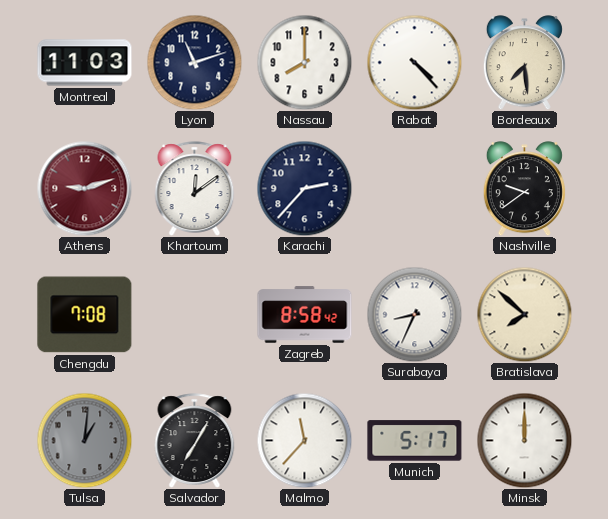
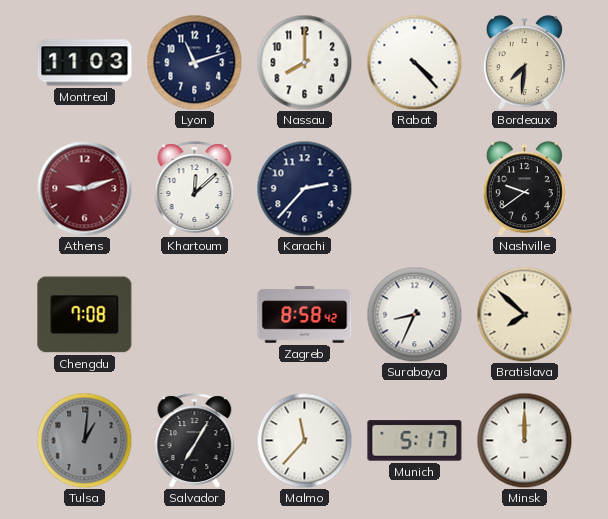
Bordeaux: 7:29 -> 7:31
Khartoum: 12:09 -> 12:08
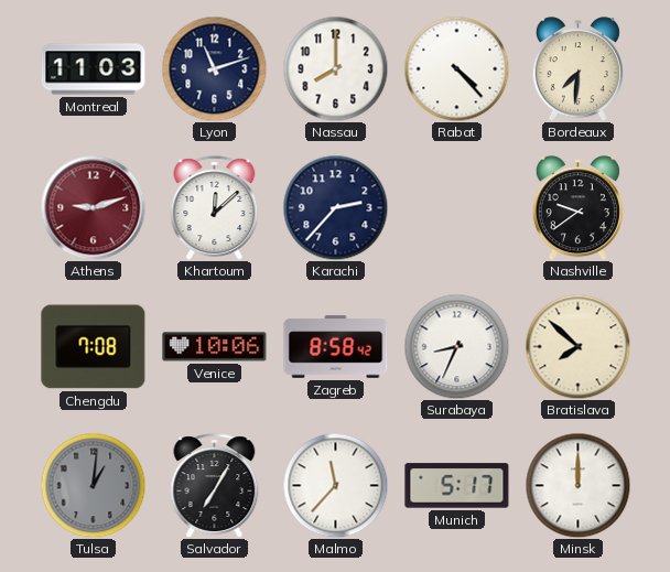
Venice: none -> 10:06
